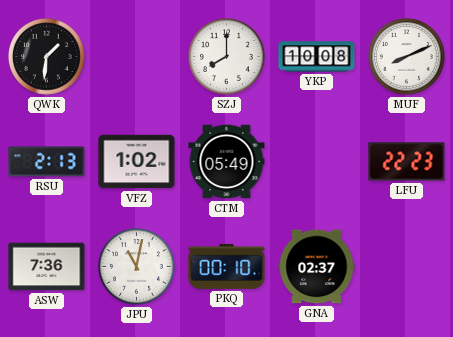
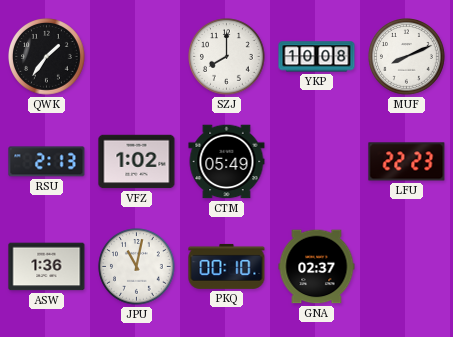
QWK: 1:31 -> 1:36
ASW: 7:36 -> 1:36
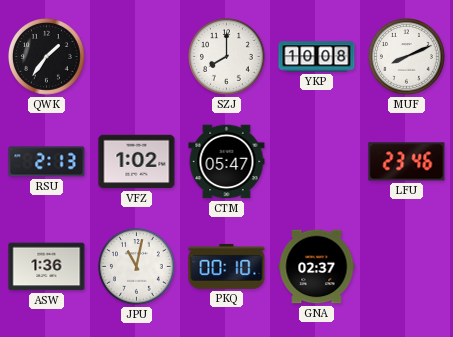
CTM: 05:49 -> 05:47
LFU: 22:23 -> 23:46
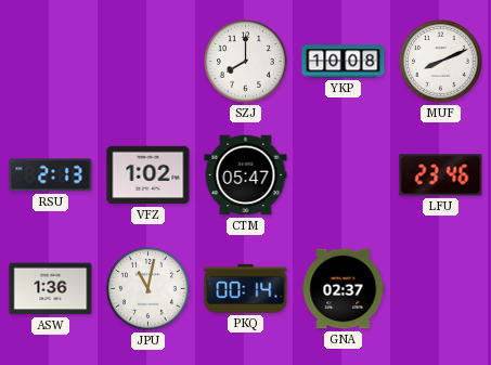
QWK: 1:36 -> none
PKQ: 00:10 -> 00:14
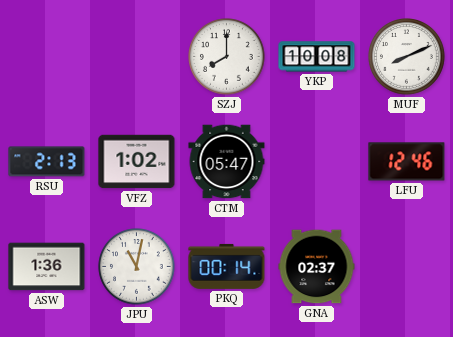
LFU: 23:46 -> 12:46
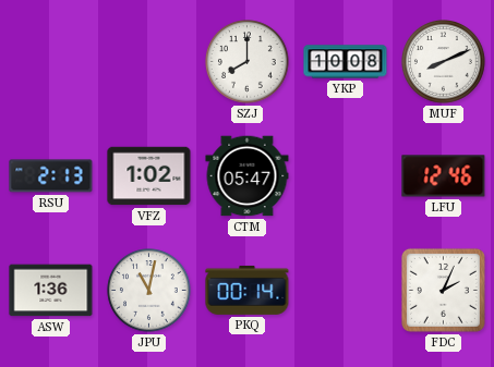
GNA: 02:37 -> none
FDC: none -> 2:04
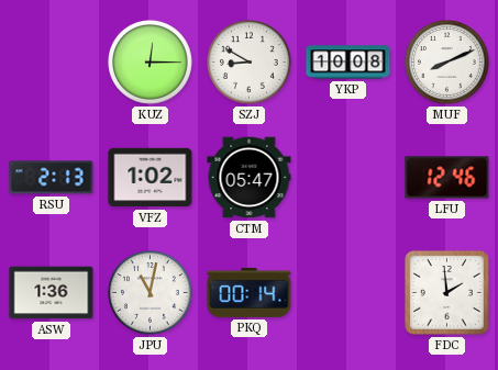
KUZ: none -> 12:15
SZJ: 8:00 -> 8:50
FDC: 2:04 -> 1:59
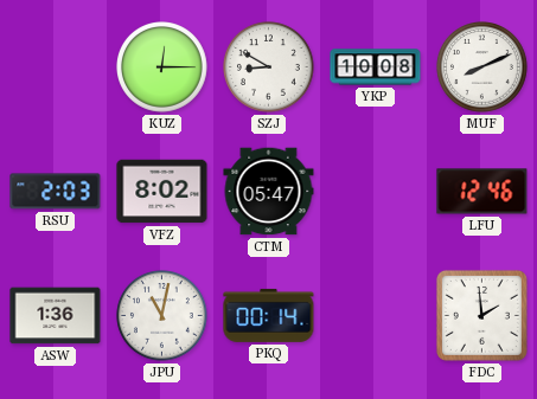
RSU: 2:13 -> 2:03
VFZ: 1:02 -> 8:02
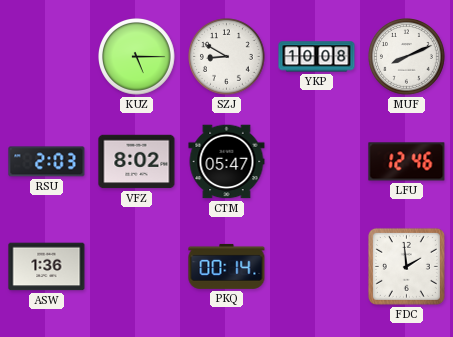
KUZ: 12:15 -> 5:15
JPU: 11:02 -> none
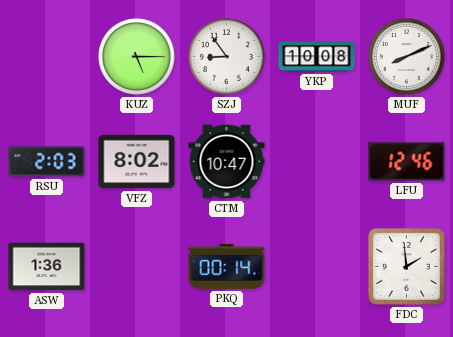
SZJ: 8:50 -> 8:54
CTM: 05:47 -> 10:47
